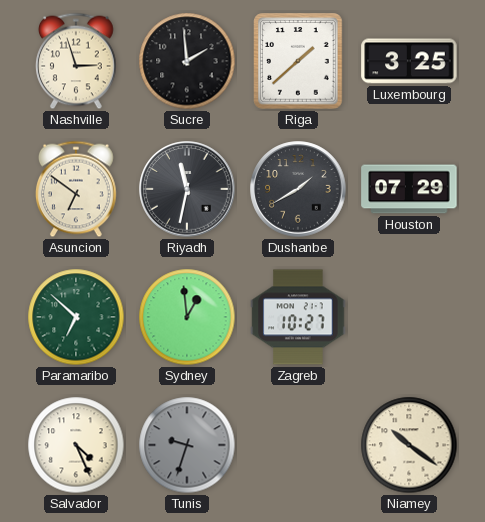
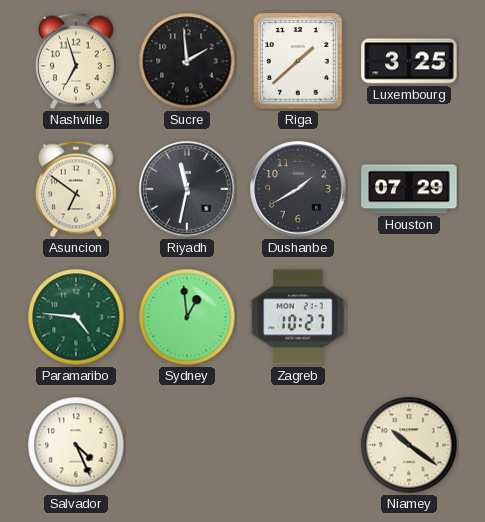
Nashville: 2:57 -> 6:57
Paramaribo: 6:52 -> 4:46
Tunis: 9:33 -> none
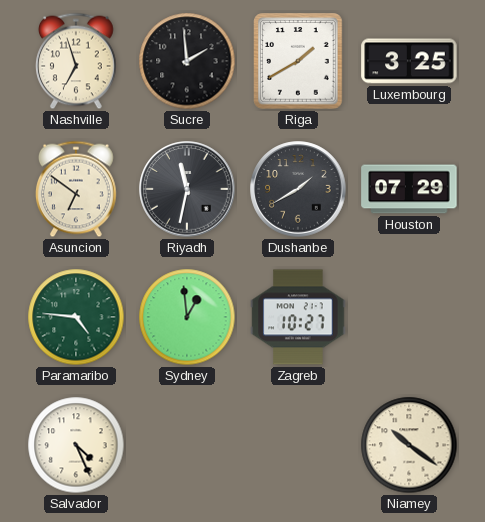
Riga: 1:38 -> 1:40
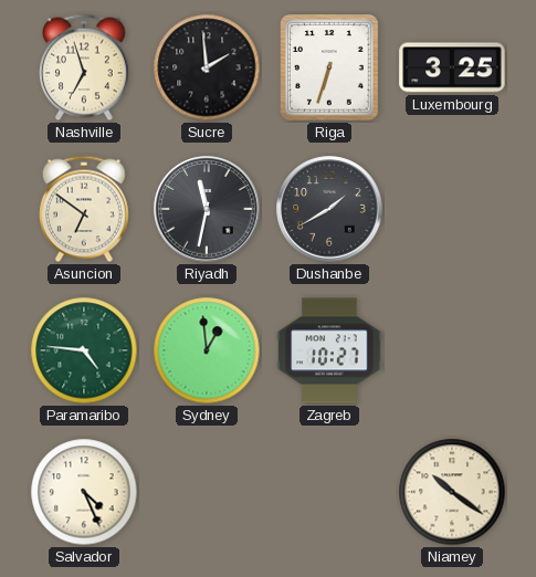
Riga: 1:40 -> 6:33
Houston: 07:29 -> none
